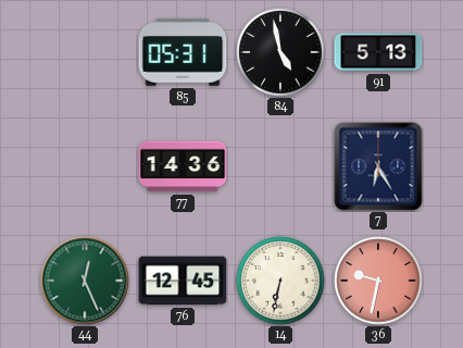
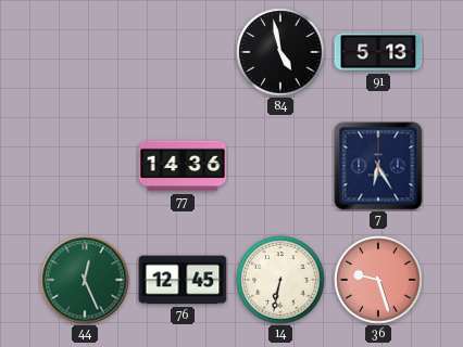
85: 05:31 -> none
36: 9:32 -> 9:27
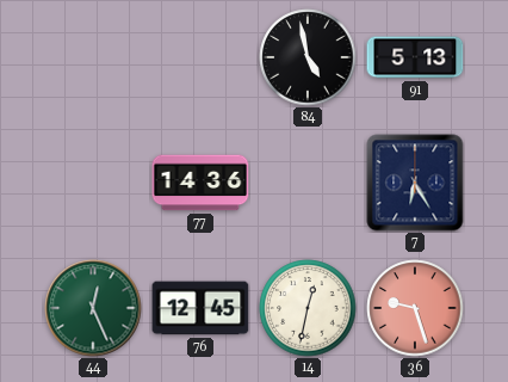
14: 6:32 -> 12:32
